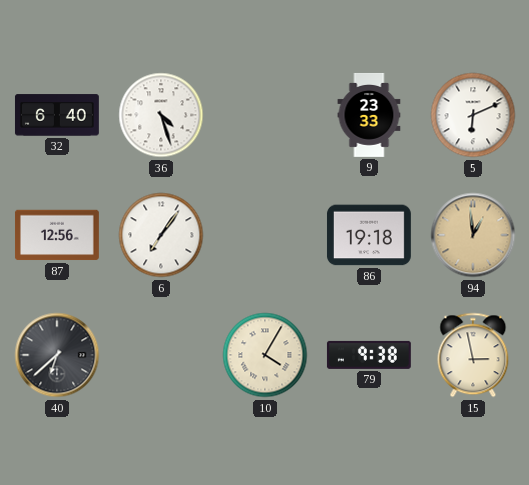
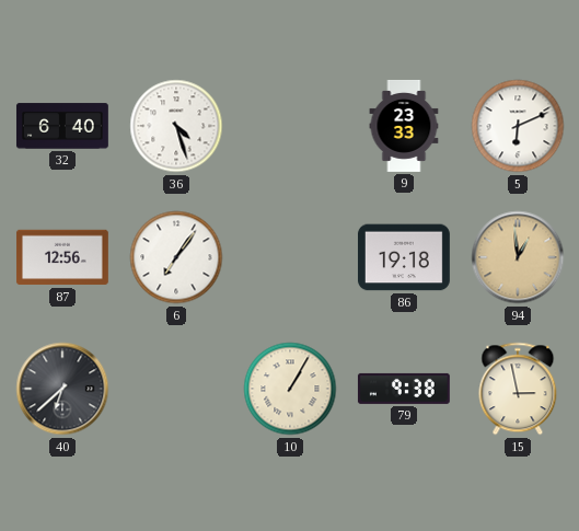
10: 4:05 -> 1:05
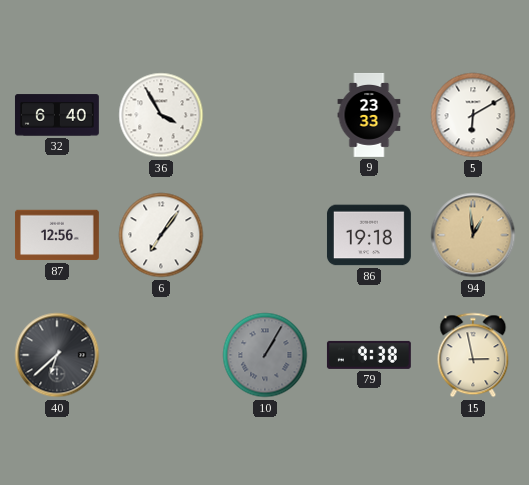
36: 4:27 -> 3:55
5: 6:11 -> 6:10
10 dial: cream -> grey
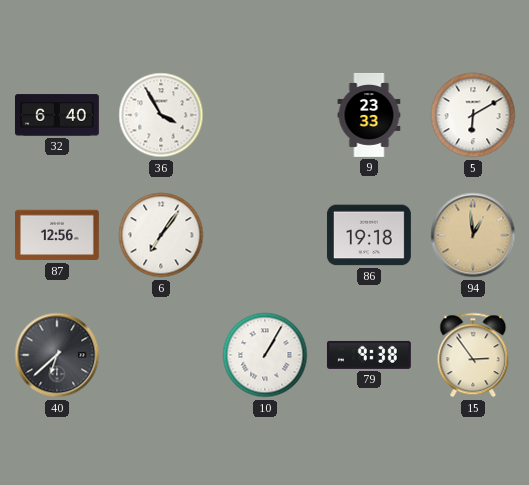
10 dial: grey -> white
15: 2:58 -> 2:54
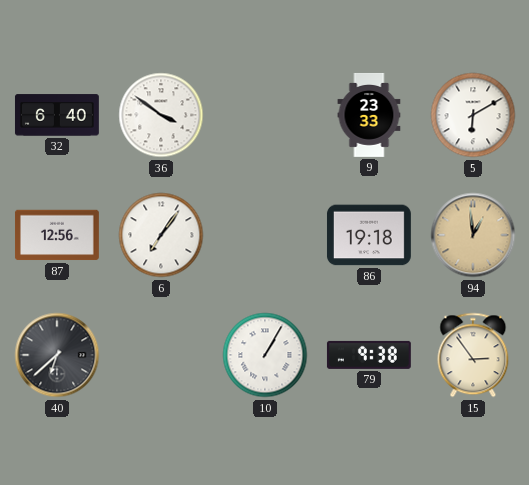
36: 3:55 -> 3:51
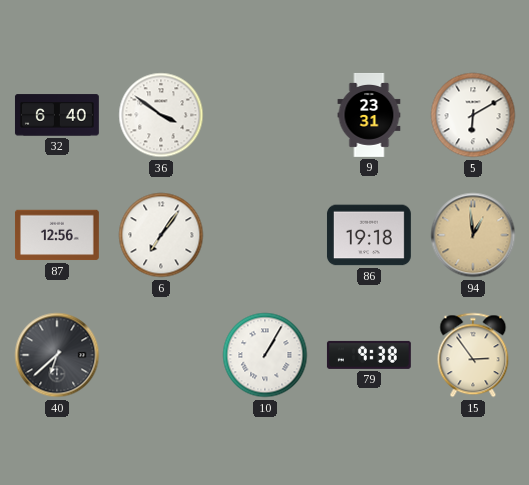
9: 23:33 -> 23:31
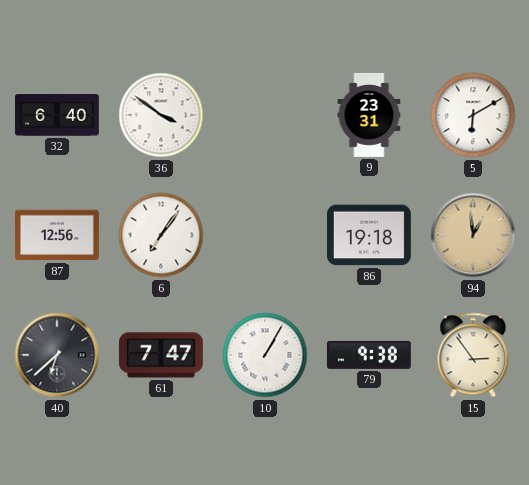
61: none -> 7:47
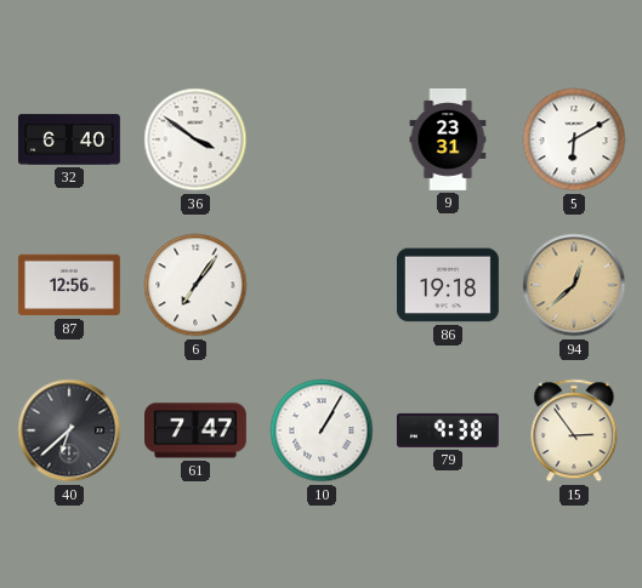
94: 12:59 -> 12:38
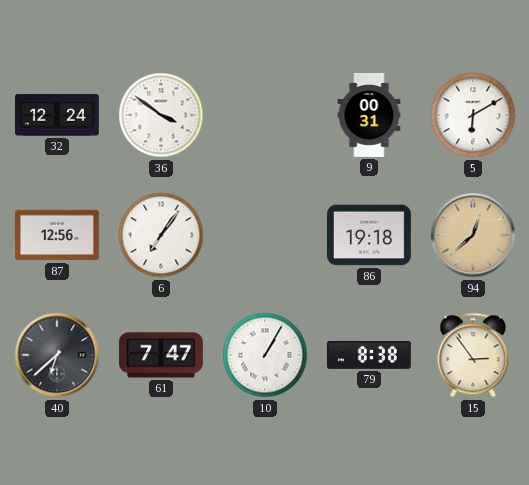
32: 6:40 -> 12:24
9: 23:31 -> 00:31
79: 9:38 -> 8:38
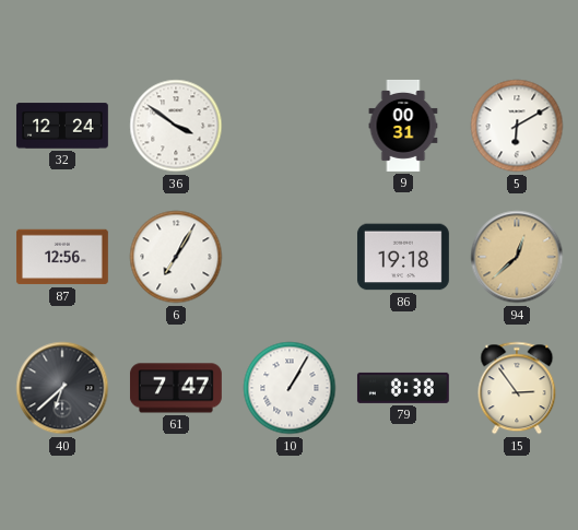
6: 7:06 -> 7:05
